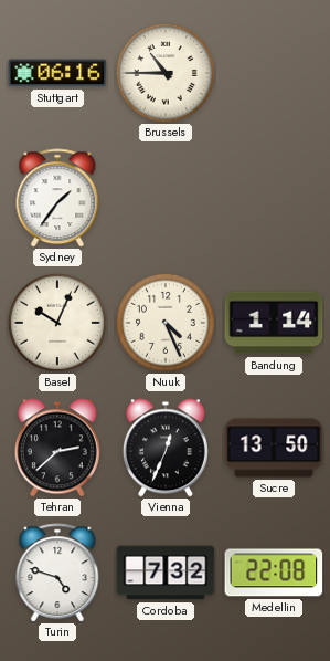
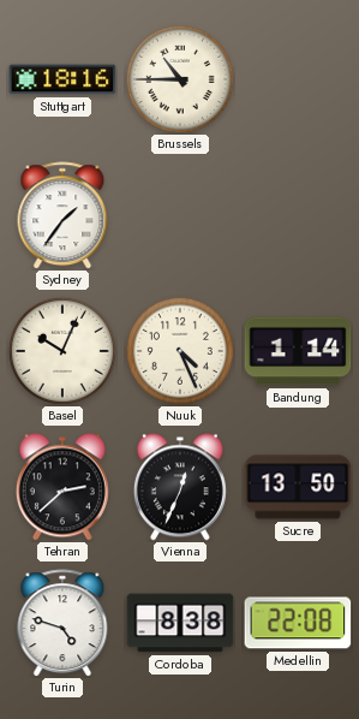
Stuttgart: 06:16 -> 18:16
Cordoba: 7:32 -> 8:38
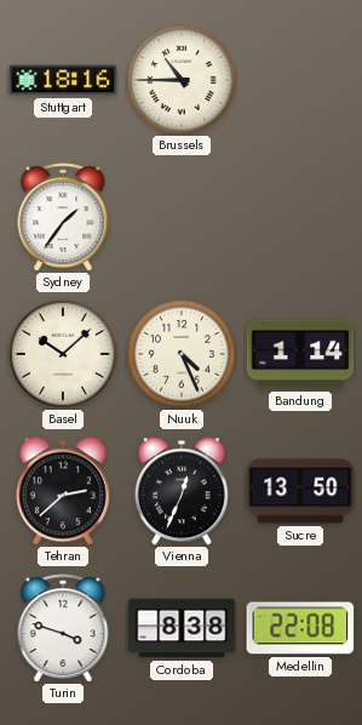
Basel: 10:04 -> 10:08
Turin: 4:48 -> 3:48
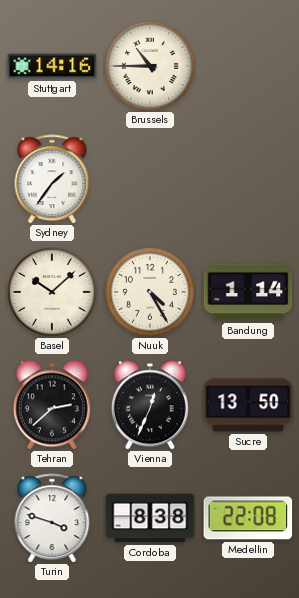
Stuttgart: 18:16 -> 14:16
Nuuk: 4:26 -> 4:25
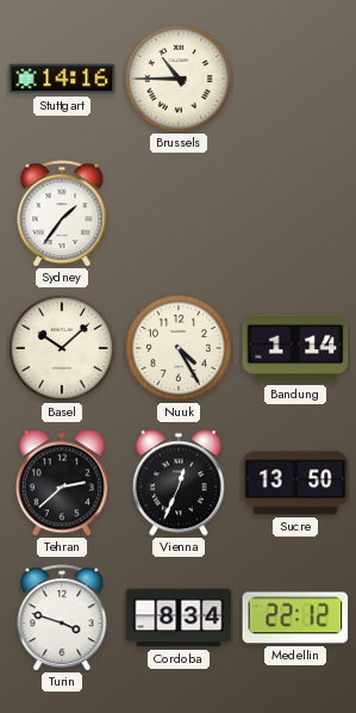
Cordoba: 8:38 -> 8:34
Medellin: 22:08 -> 22:12
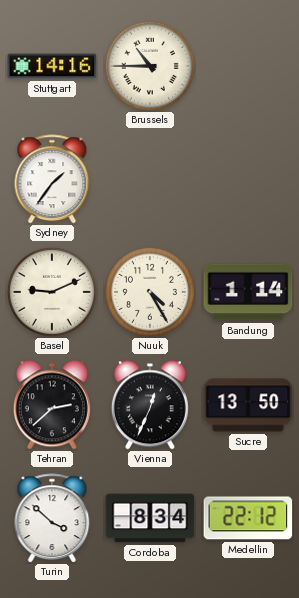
Basel: 10:08 -> 9:11
Turin: 3:48 -> 3:52
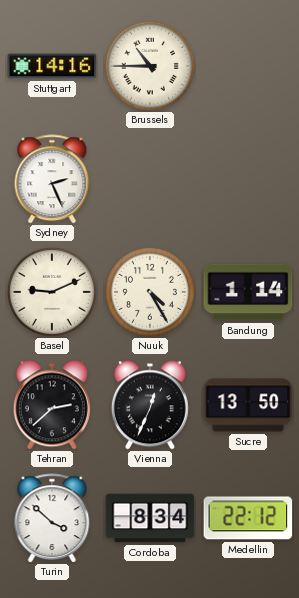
Sydney: 1:36 -> 2:26
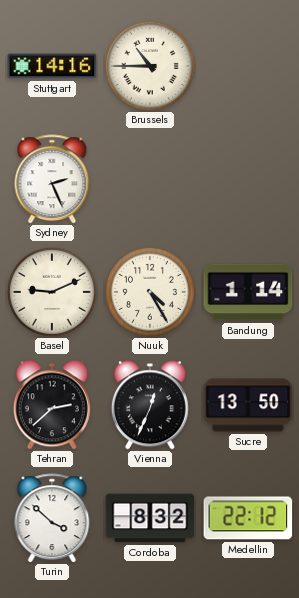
Cordoba: 8:34 -> 8:32
